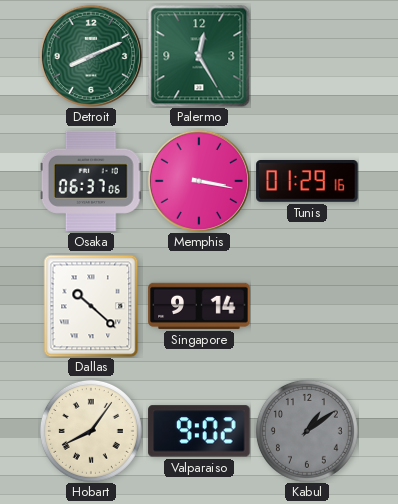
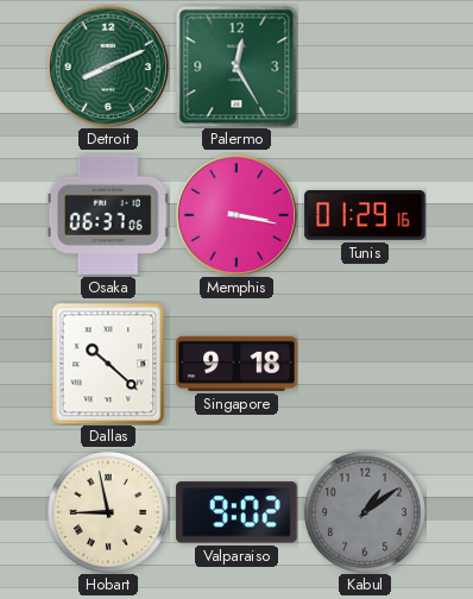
Singapore: 9:14 -> 9:18
Hobart: 8:06 -> 8:58
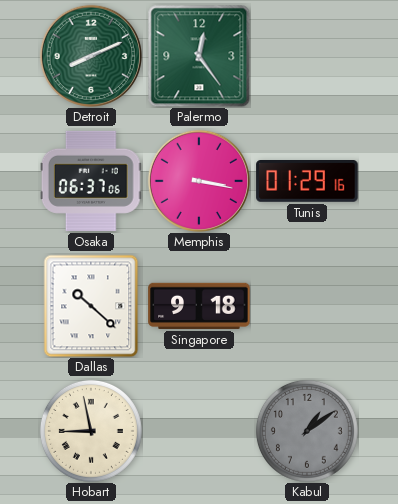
Palermo: 12:25 -> 12:24
Valparaiso: 9:02 -> none
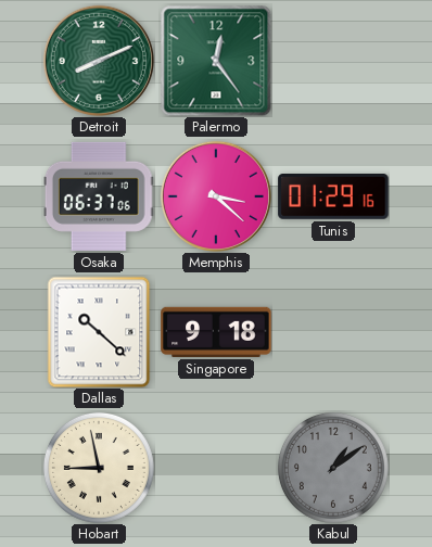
Memphis: 3:17 -> 3:22
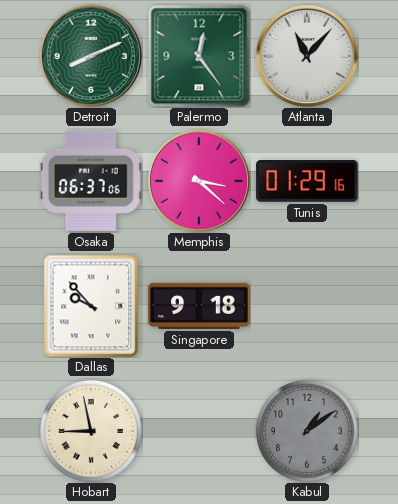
Atlanta: none -> 11:07
Dallas: 10:22 -> 9:53
